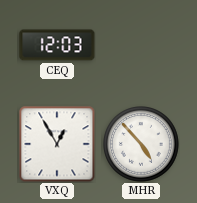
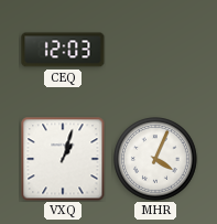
VXQ: 12:55 -> 1:03
MHR: 4:53 -> 4:04
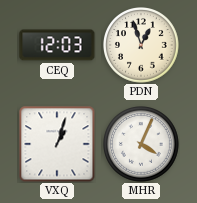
PDN: none -> 12:57
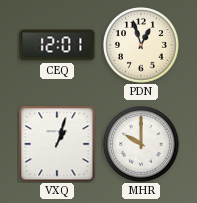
CEQ: 12:03 -> 12:01
MHR: 4:04 -> 10:00
